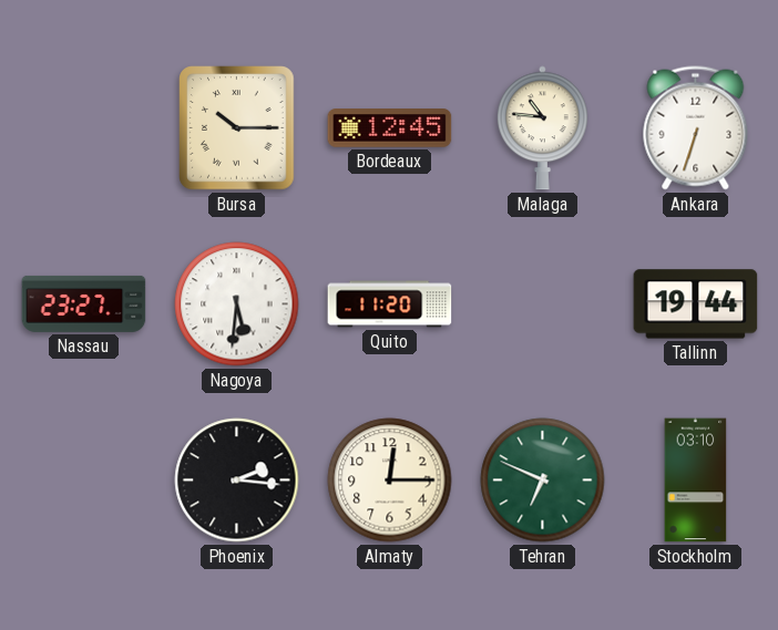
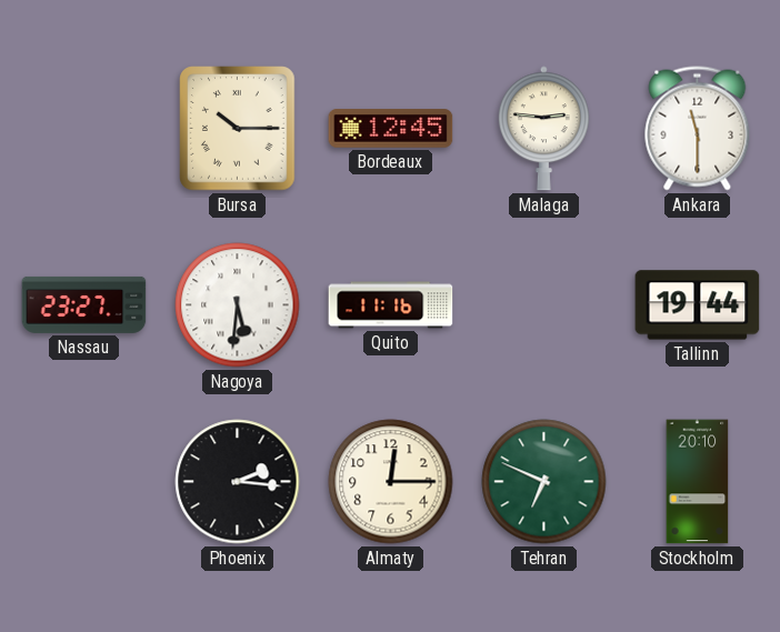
Malaga: 10:46 -> 2:46
Ankara: 6:33 -> 11:30
Quito: 11:20 -> 11:16
Stockholm: 03:10 -> 20:10
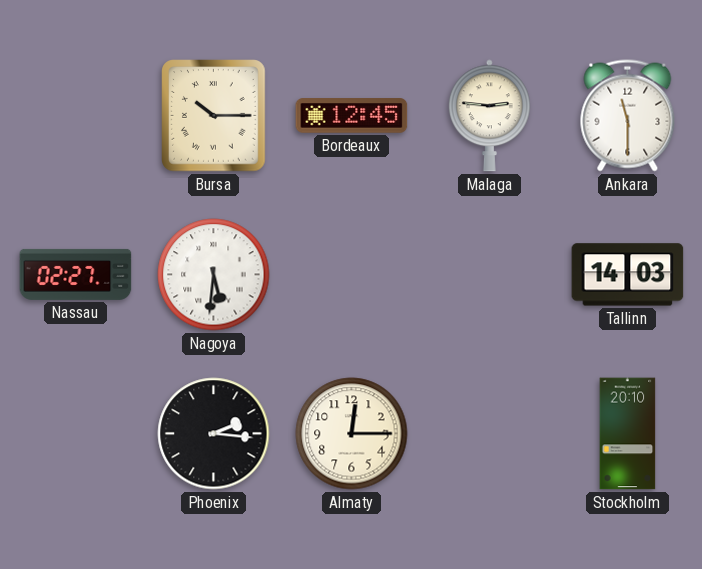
Nassau: 23:27 -> 02:27
Quito: 11:16 -> none
Tallinn: 19:44 -> 14:03
Tehran: 6:49 -> none
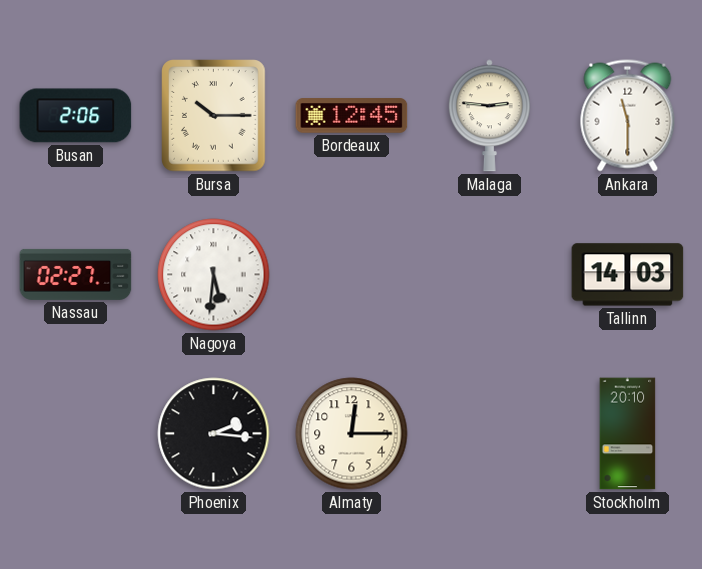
Busan: none -> 2:06
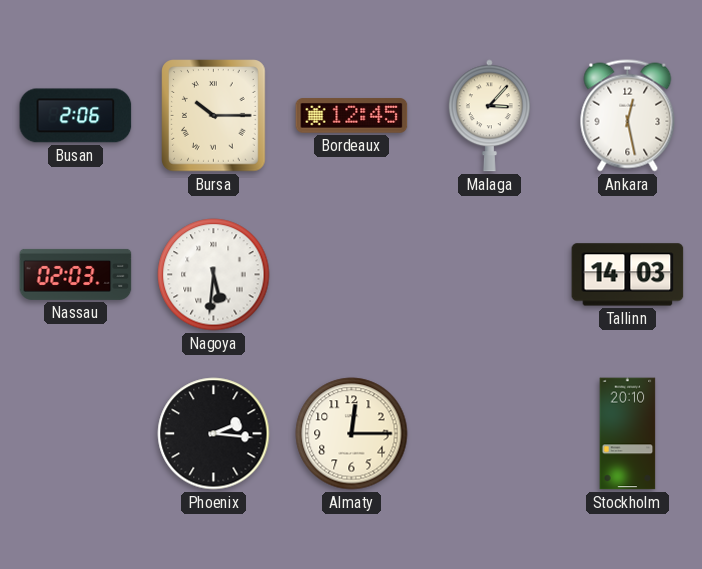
Malaga: 2:46 -> 3:07
Ankara: 11:30 -> 12:28
Nassau: 02:27 -> 02:03
